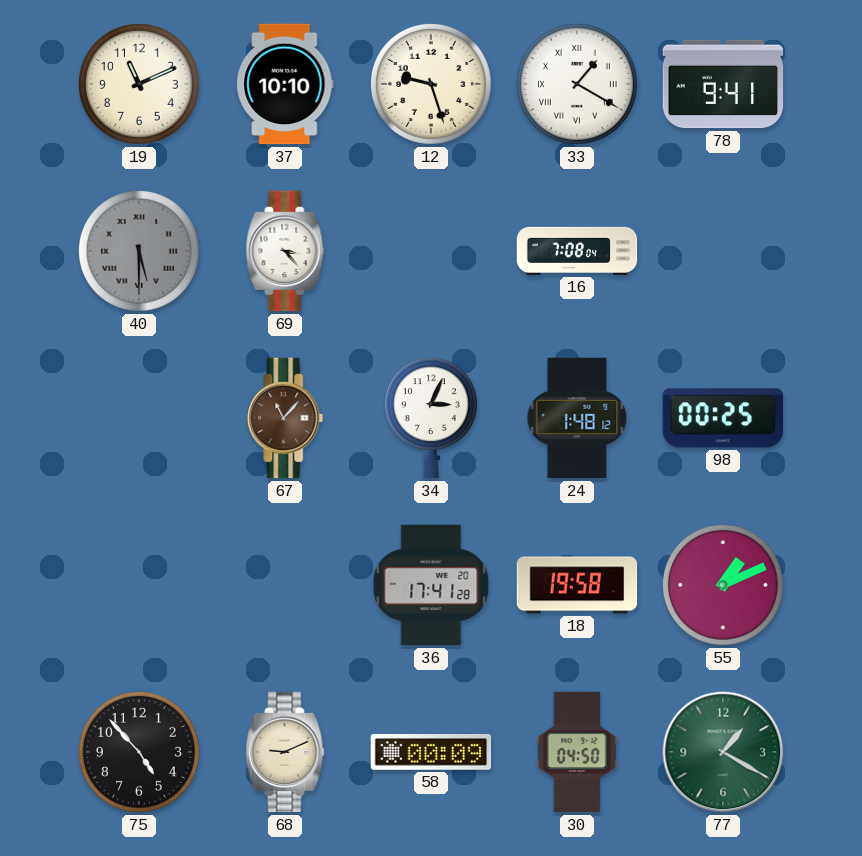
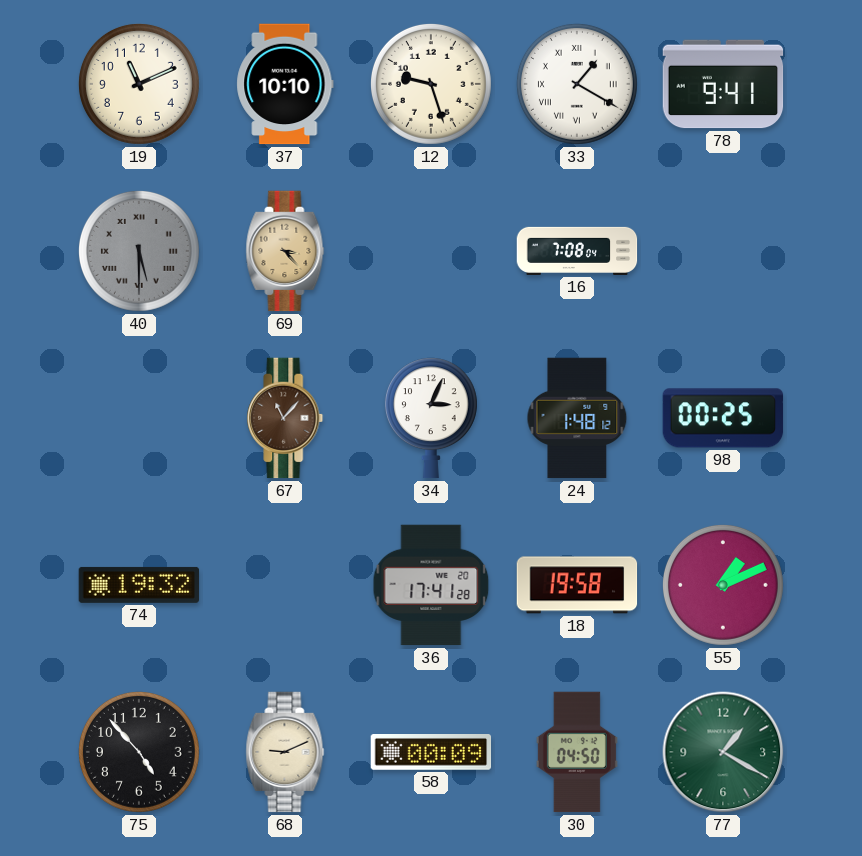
69 dial: white -> champagne
74: none -> 19:32
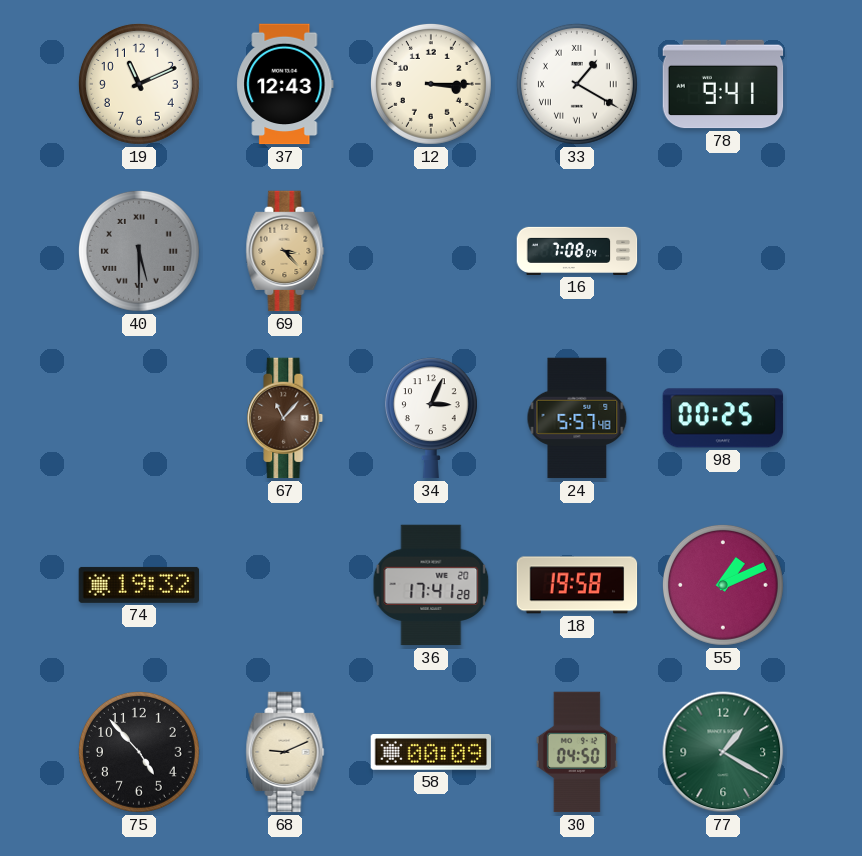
37: 10:10 -> 12:43
12: 9:27 -> 3:15
24: 1:48 -> 5:57
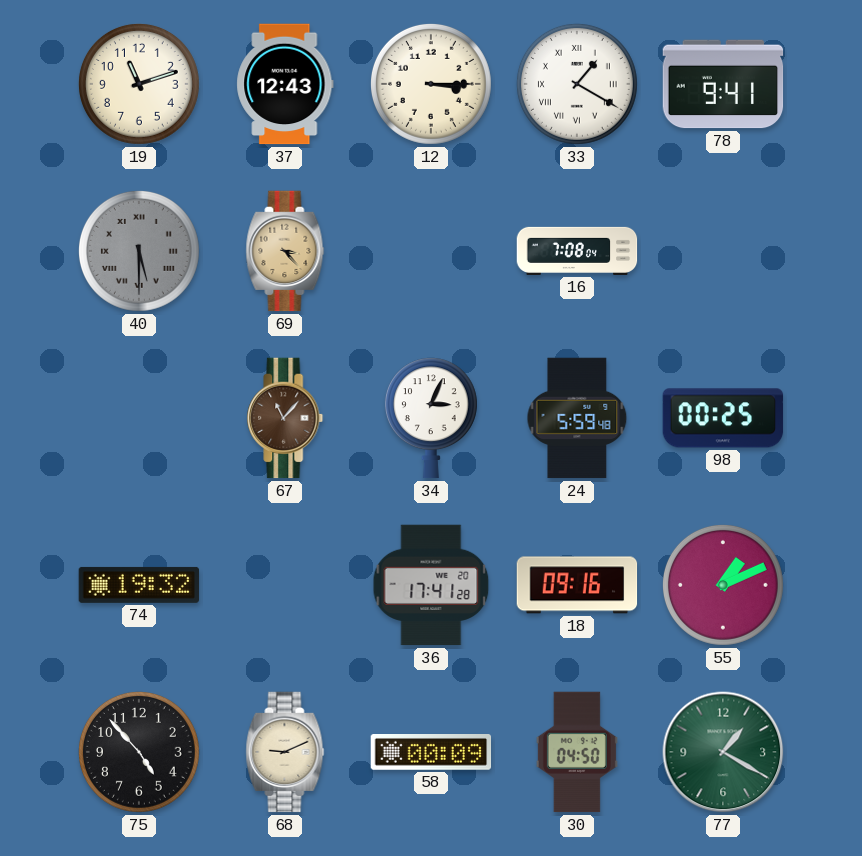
19: 11:11 -> 11:12
24: 5:57 -> 5:59
18: 19:58 -> 09:16
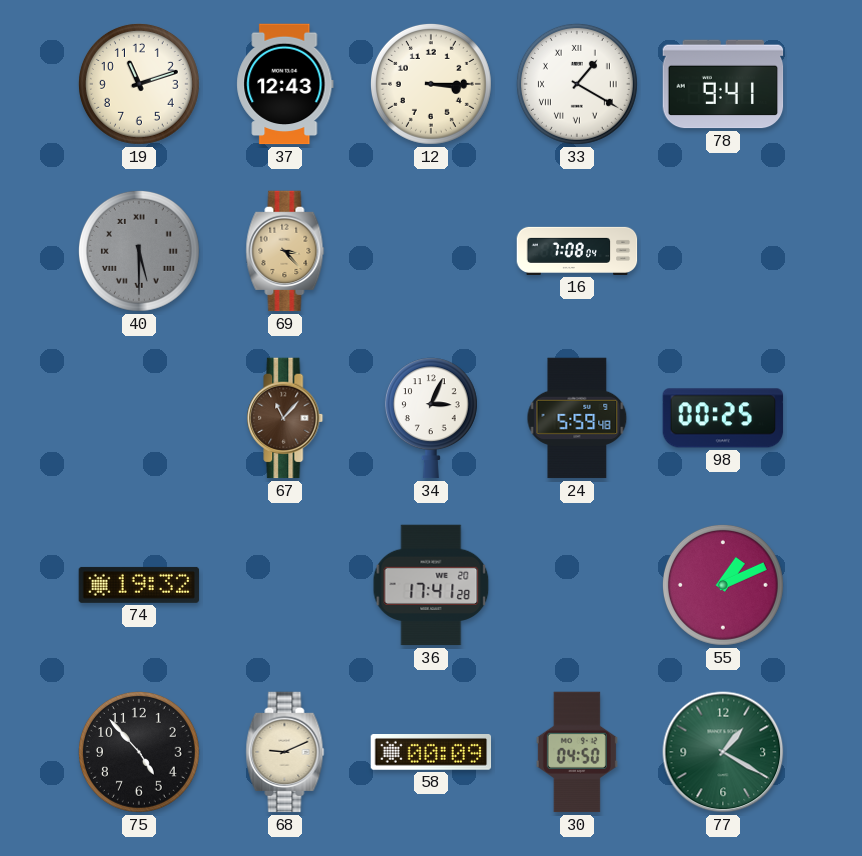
18: 09:16 -> none
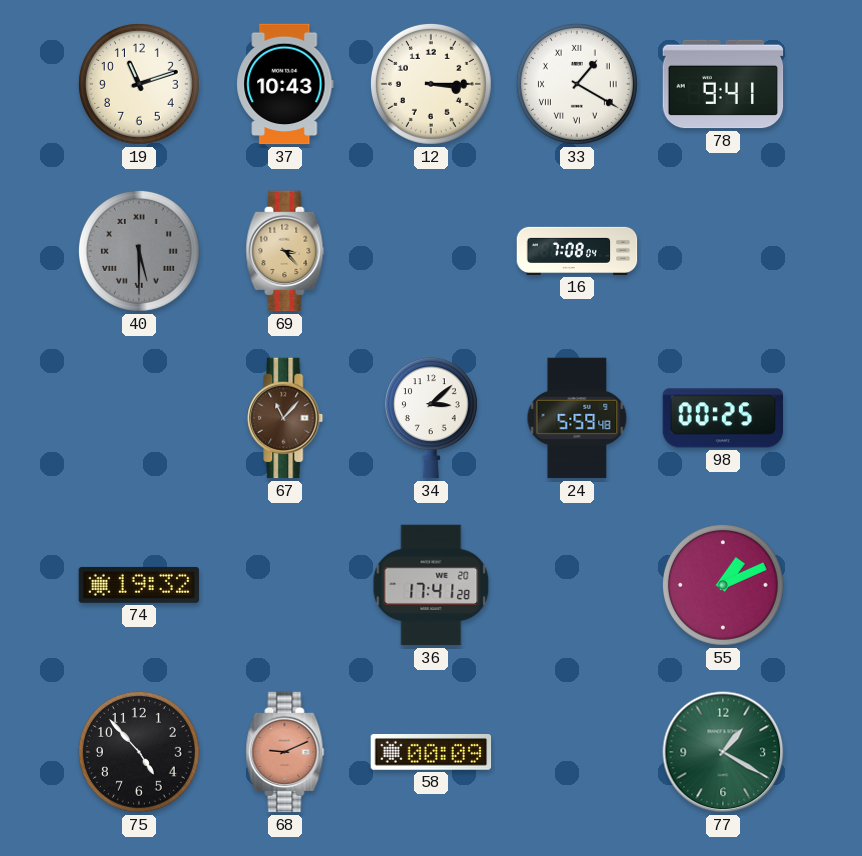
37: 12:43 -> 10:43
34: 3:04 -> 3:08
68 dial: cream -> salmon
30: 04:50 -> none
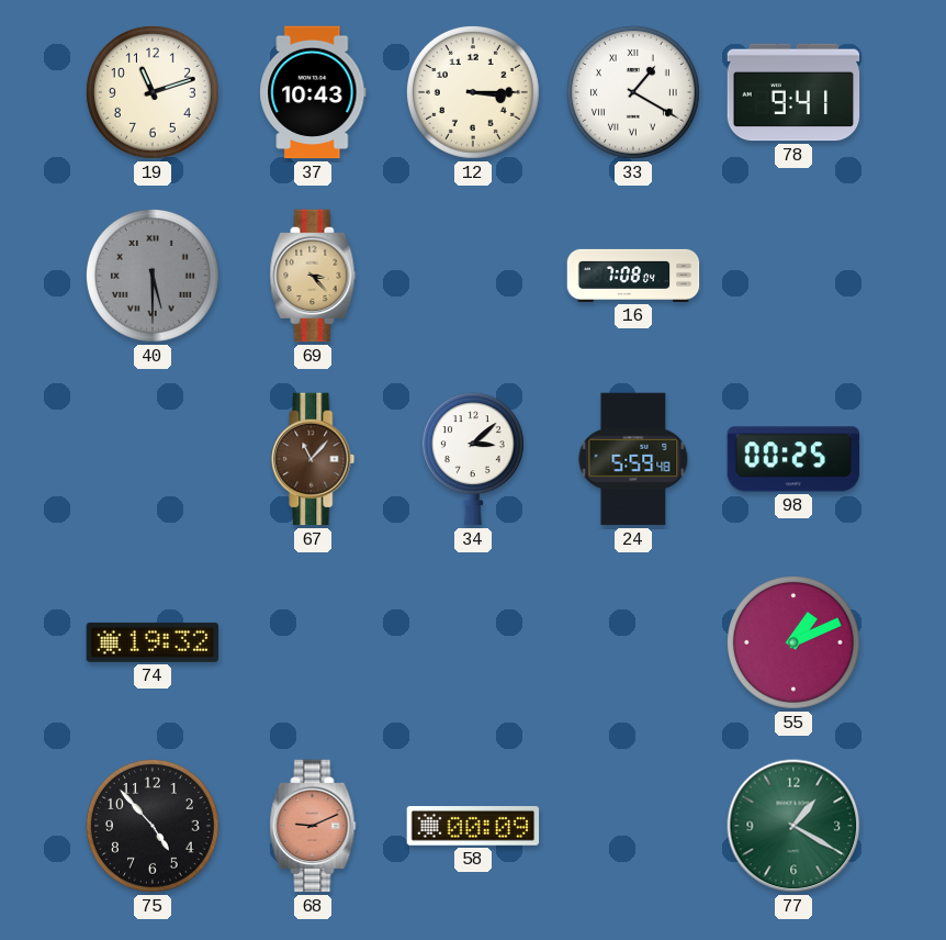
36: 17:41 -> none
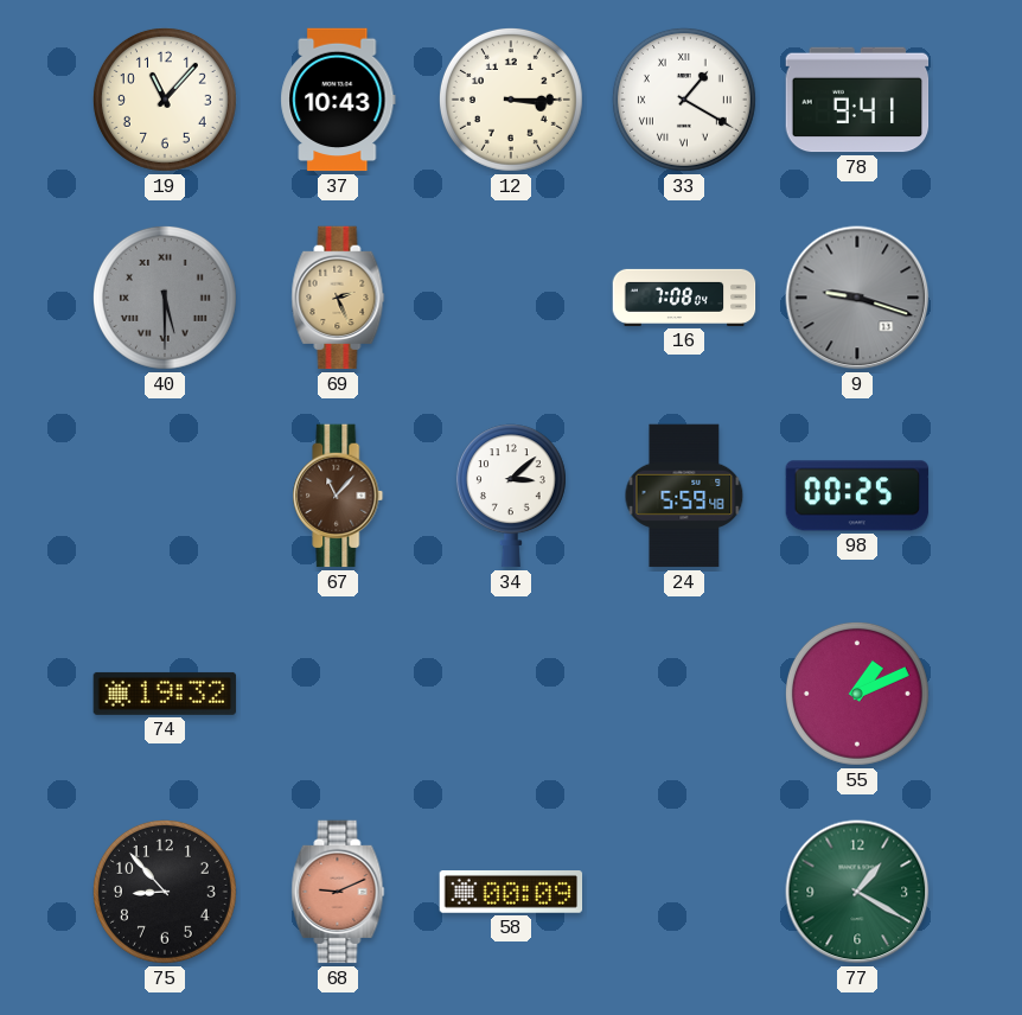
19: 11:12 -> 11:07
69: 3:23 -> 2:26
9: none -> 9:18
75: 4:53 -> 8:53
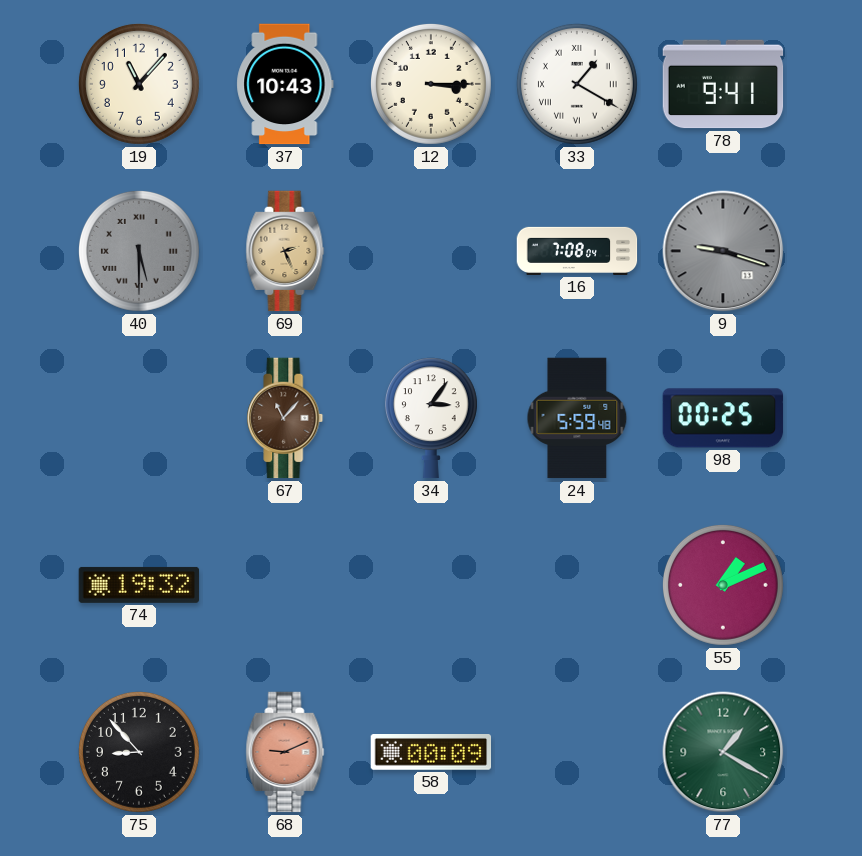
34: 3:08 -> 3:06
